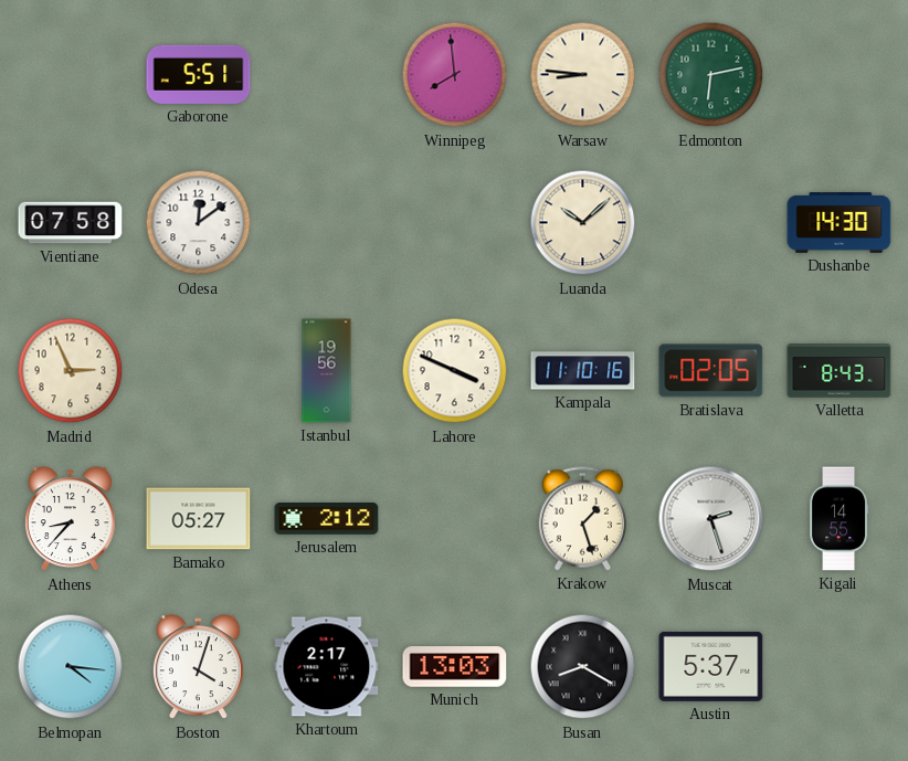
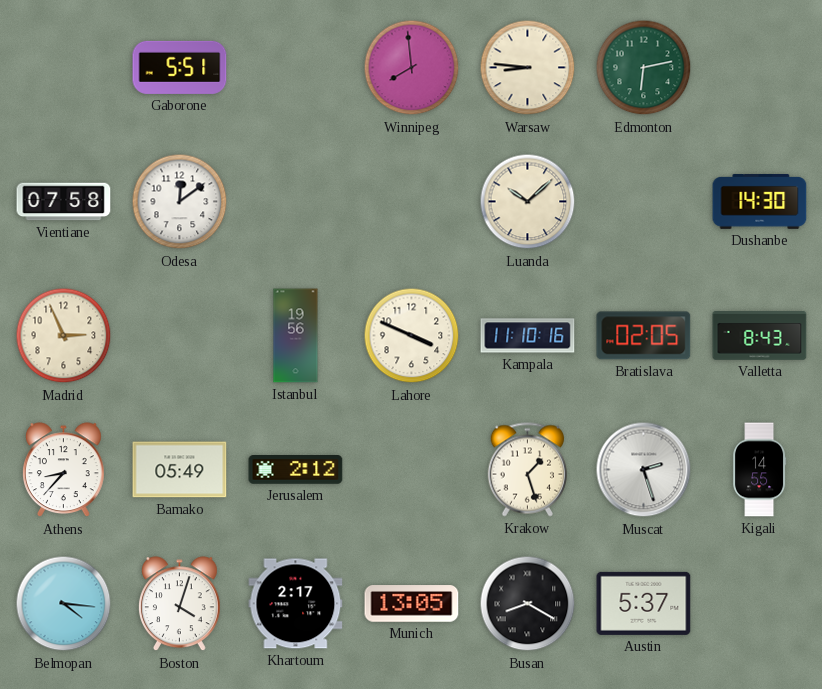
Bamako: 05:27 -> 05:49
Munich: 13:03 -> 13:05
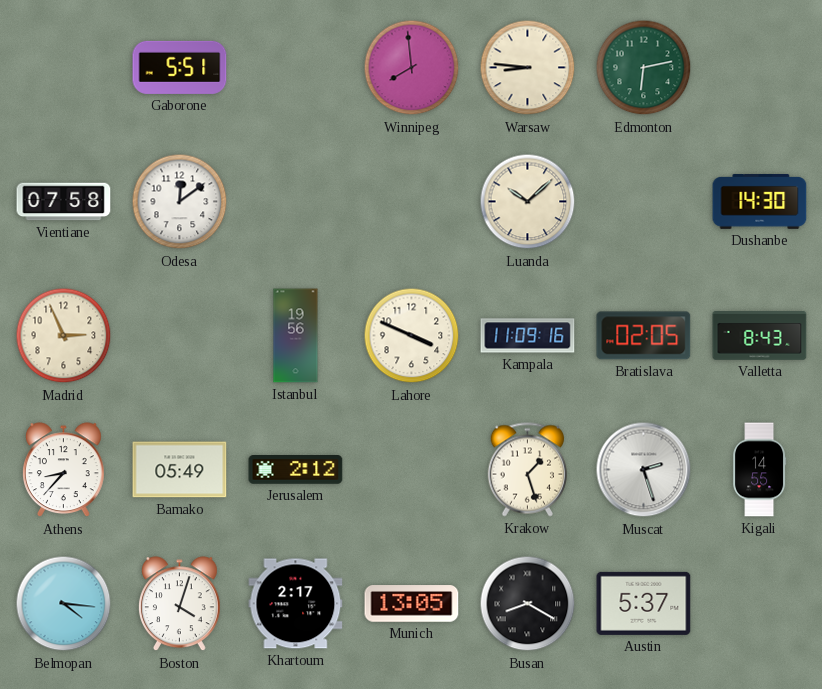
Kampala: 11:10 -> 11:09
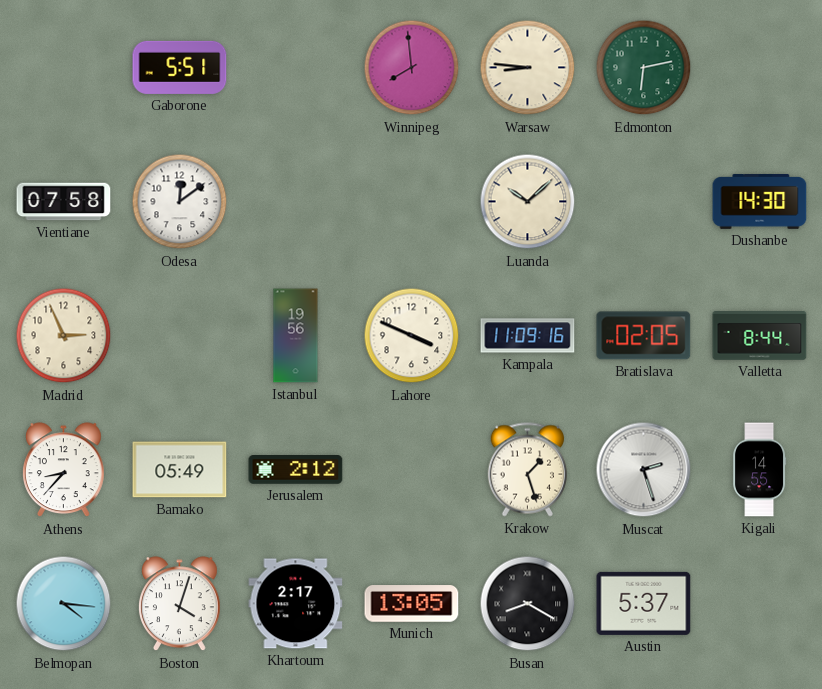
Valletta: 8:43 -> 8:44
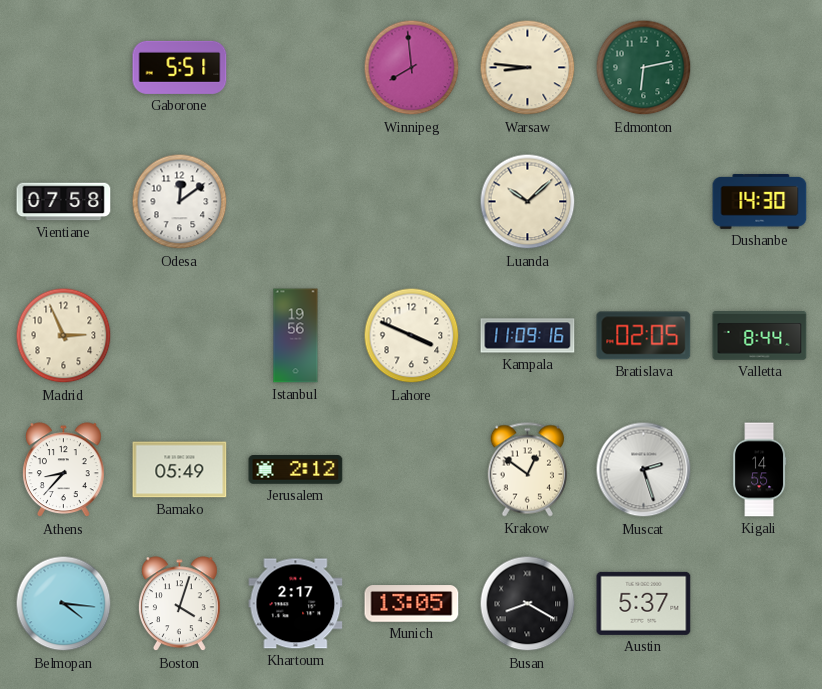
Krakow: 1:27 -> 12:51
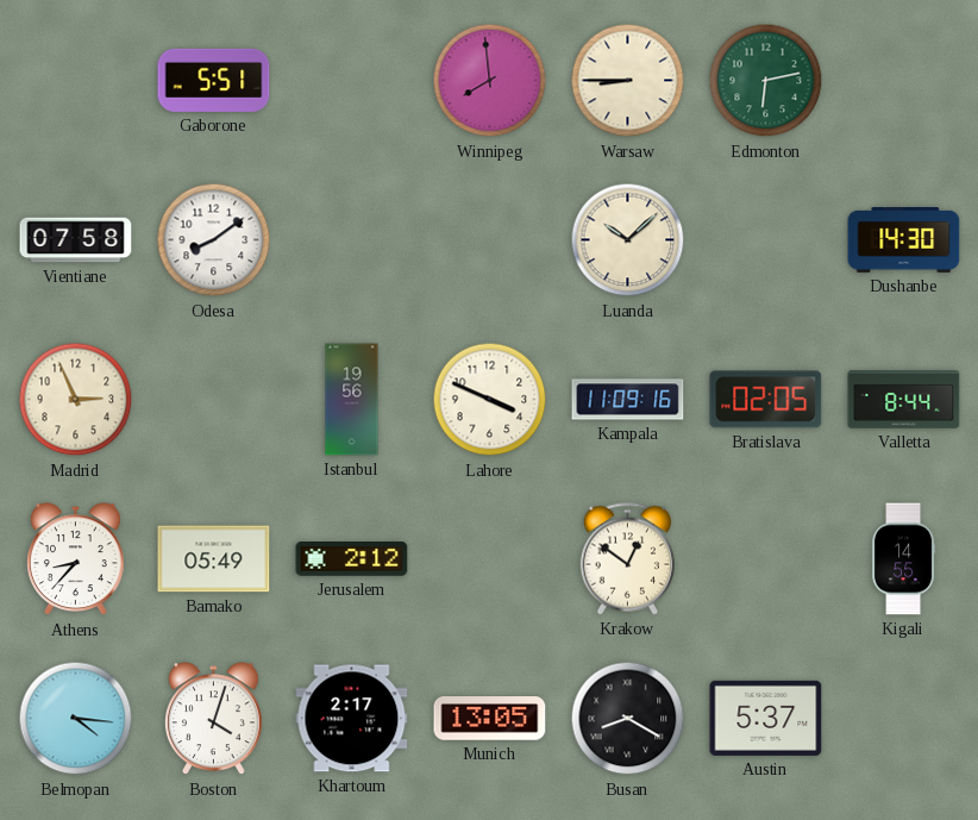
Warsaw: 8:46 -> 8:45
Odesa: 12:09 -> 8:09
Muscat: 2:27 -> none
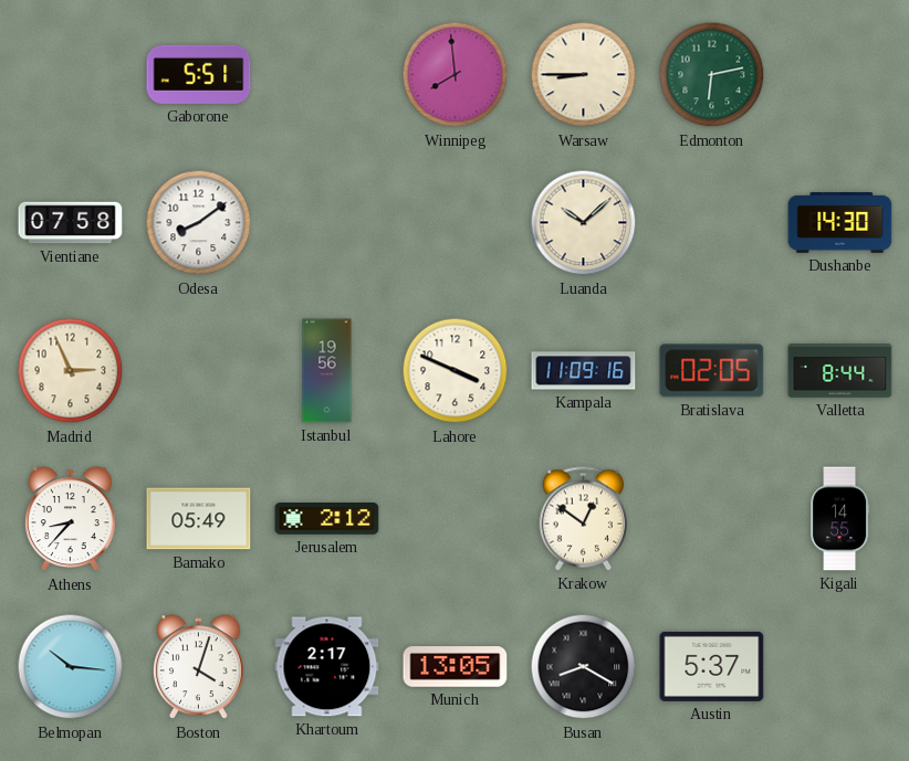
Belmopan: 4:16 -> 10:16
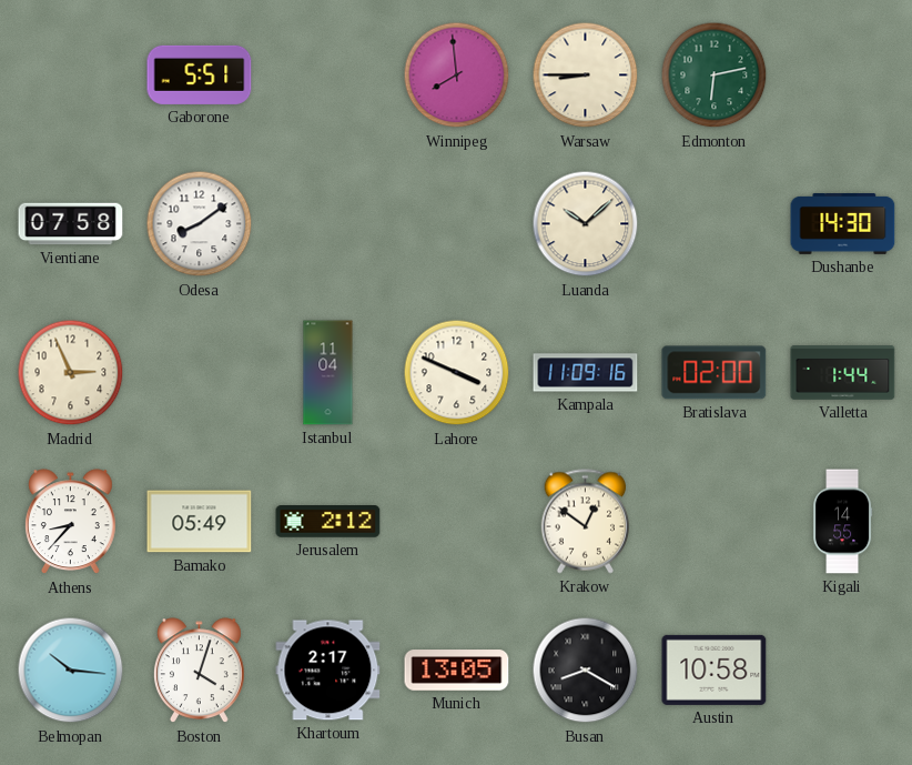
Istanbul: 19:56 -> 11:04
Bratislava: 02:05 -> 02:00
Valletta: 8:44 -> 1:44
Austin: 5:37 -> 10:58
